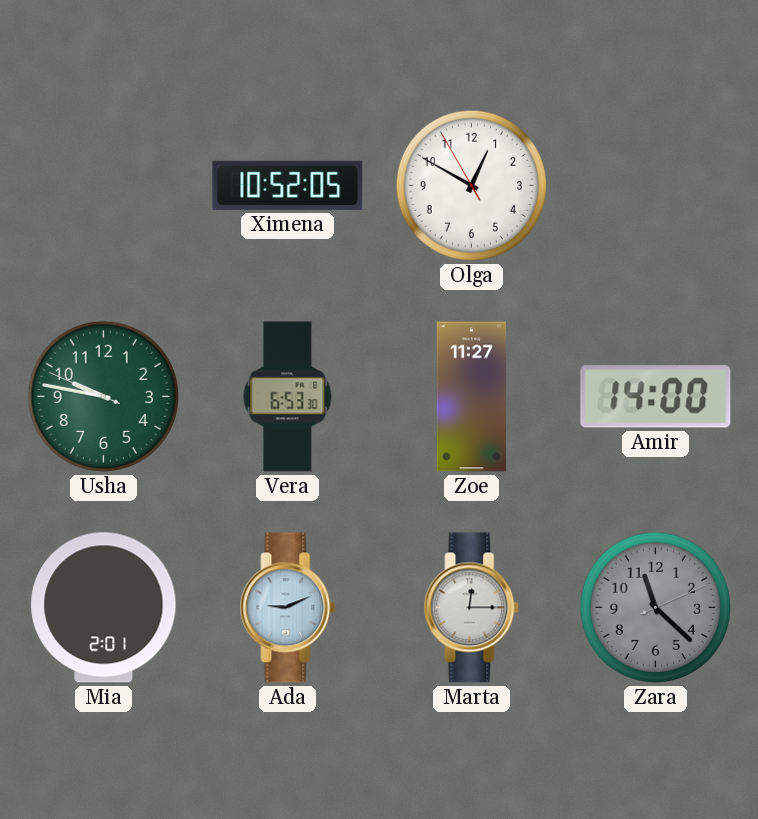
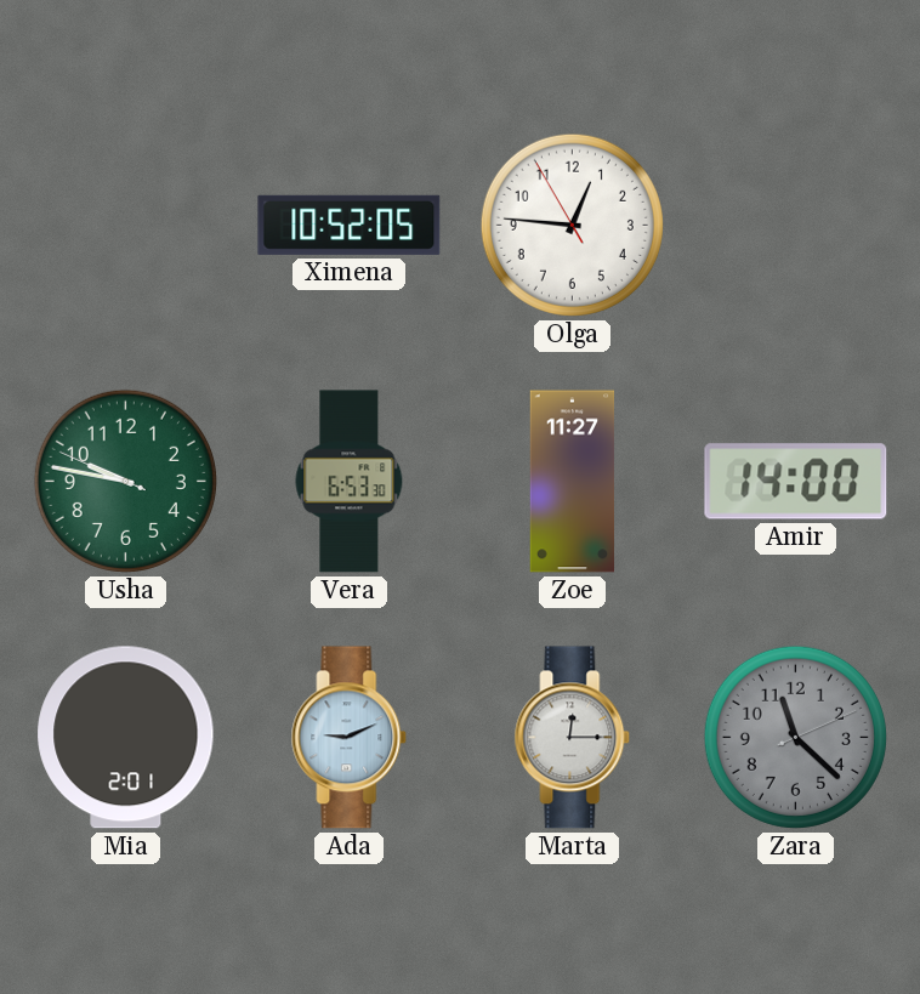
Olga: 12:49 -> 12:45
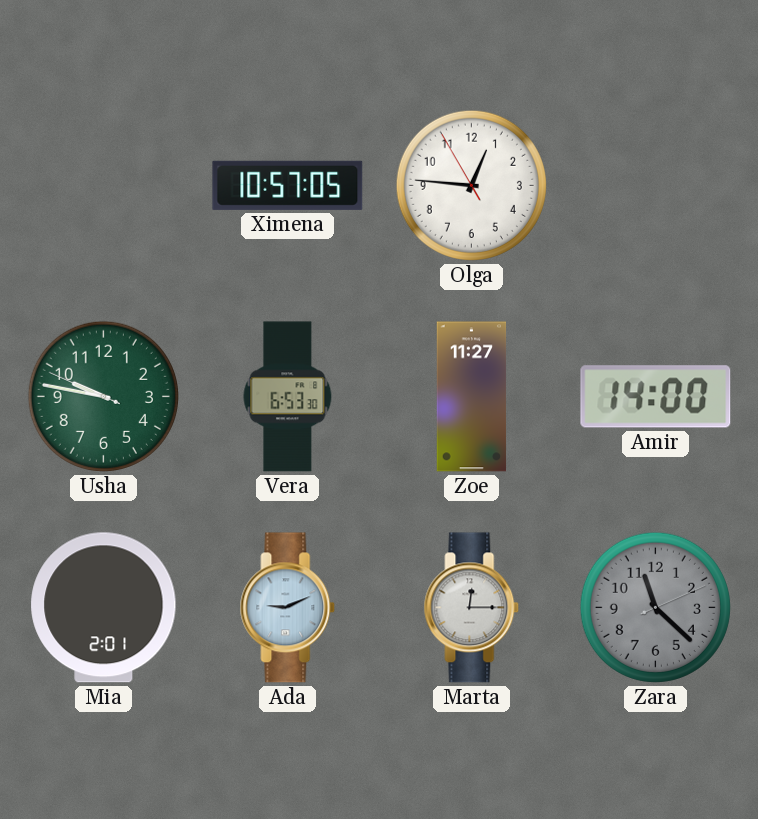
Ximena: 10:52 -> 10:57
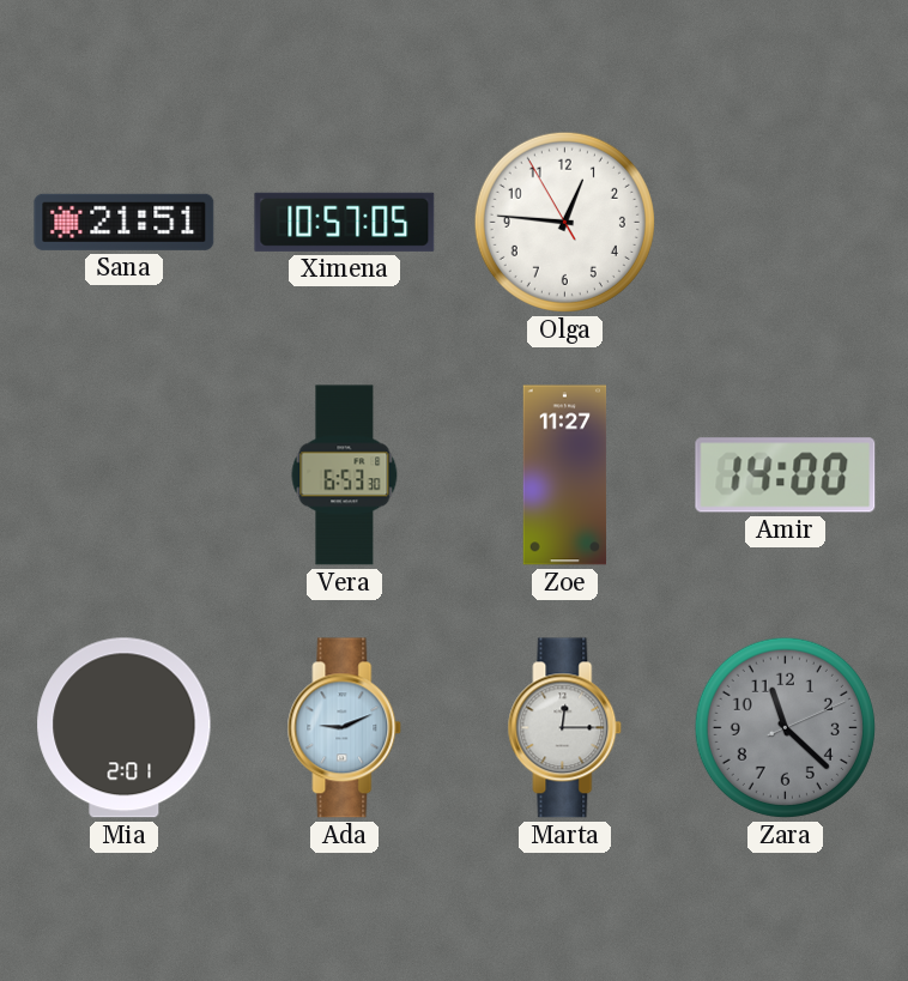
Sana: none -> 21:51
Usha: 9:46 -> none
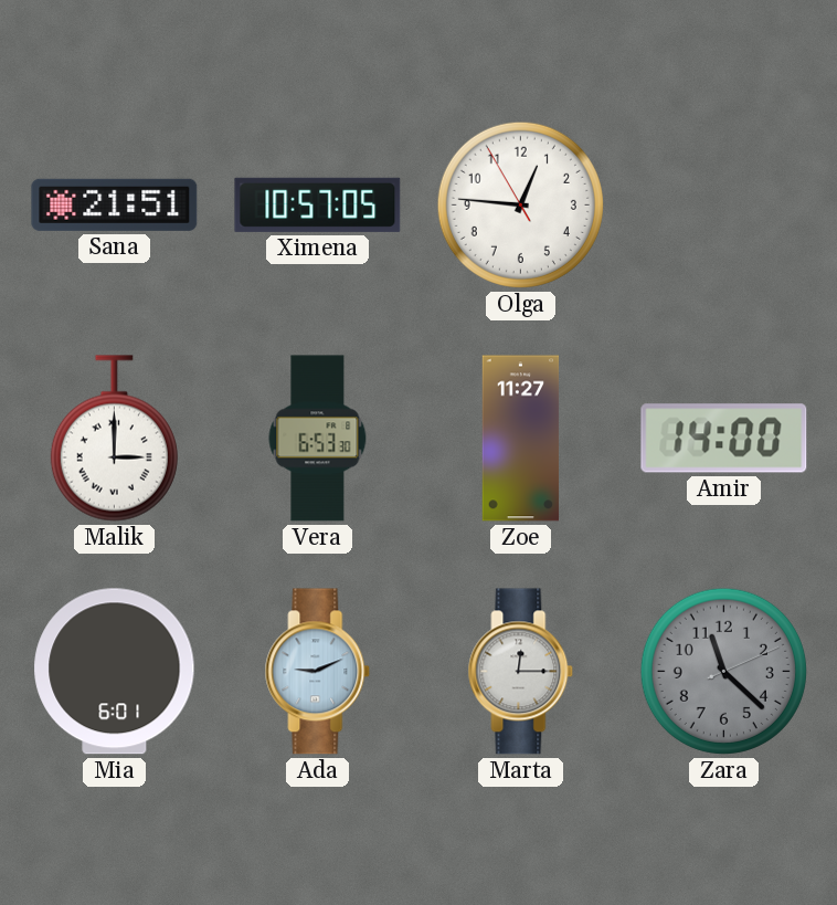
Malik: none -> 3:00
Mia: 2:01 -> 6:01
